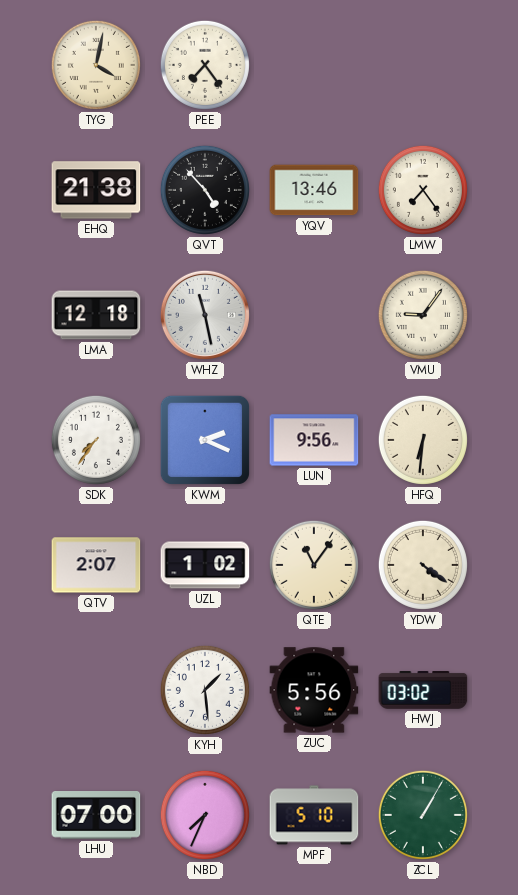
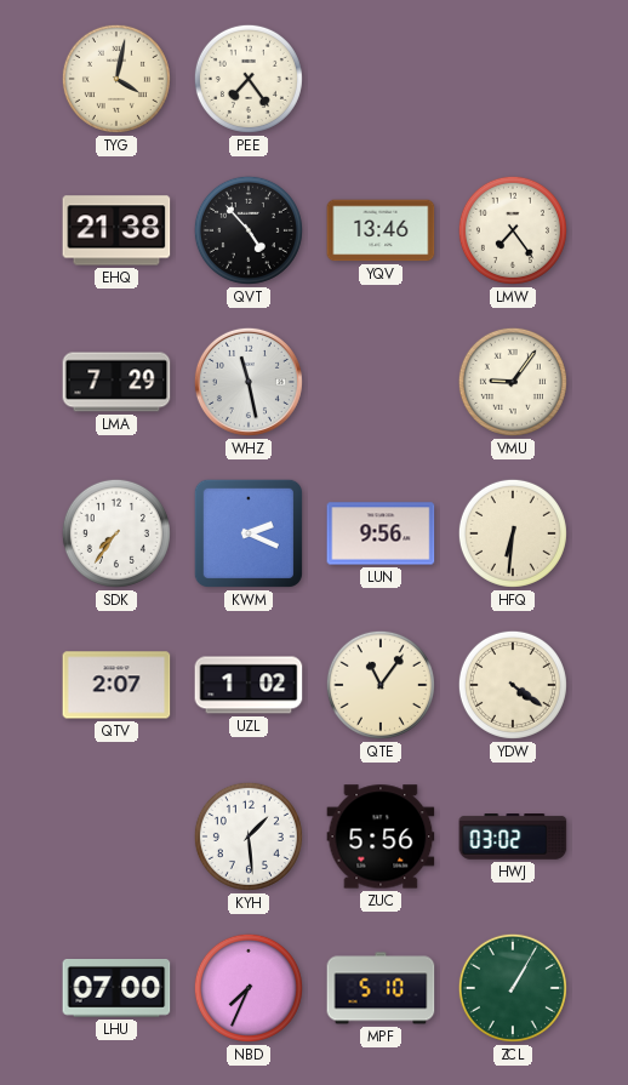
LMA: 12:18 -> 7:29
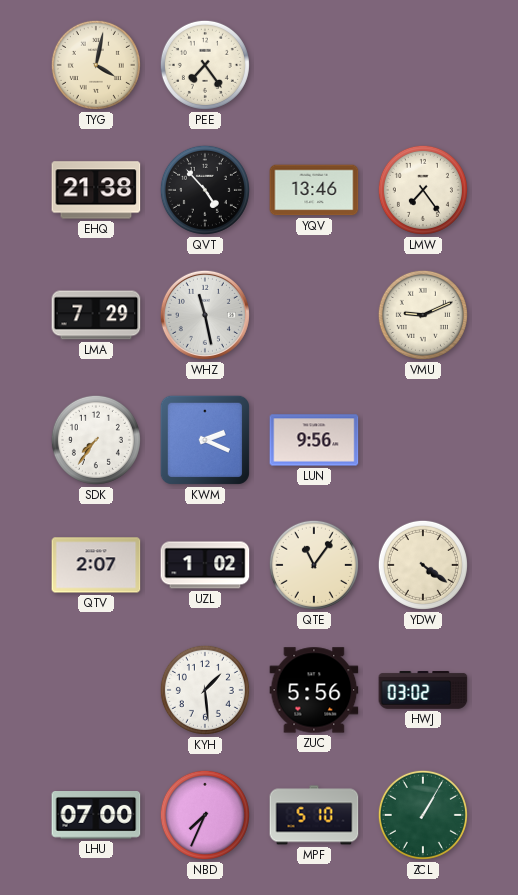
VMU: 9:06 -> 9:11
HFQ: 6:31 -> none
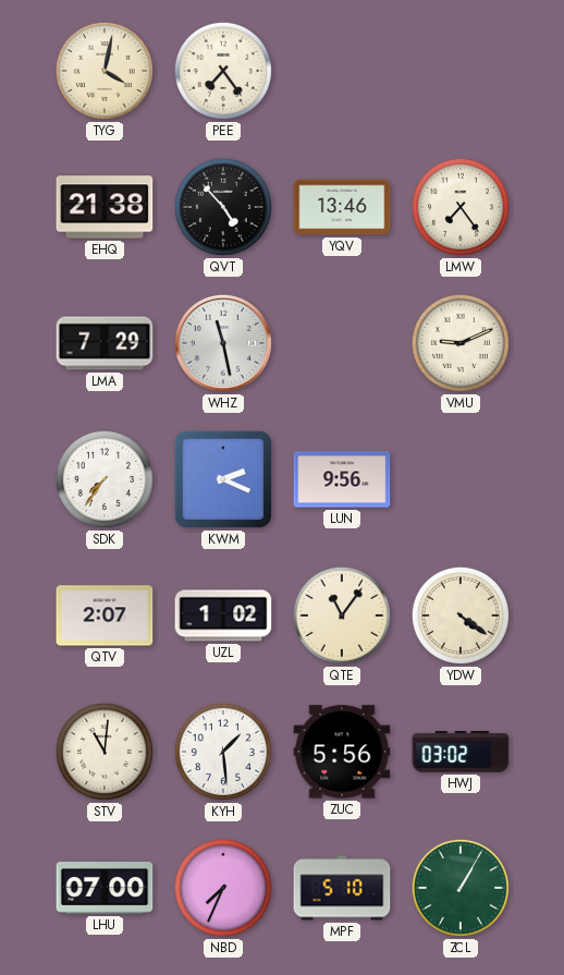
STV: none -> 11:01
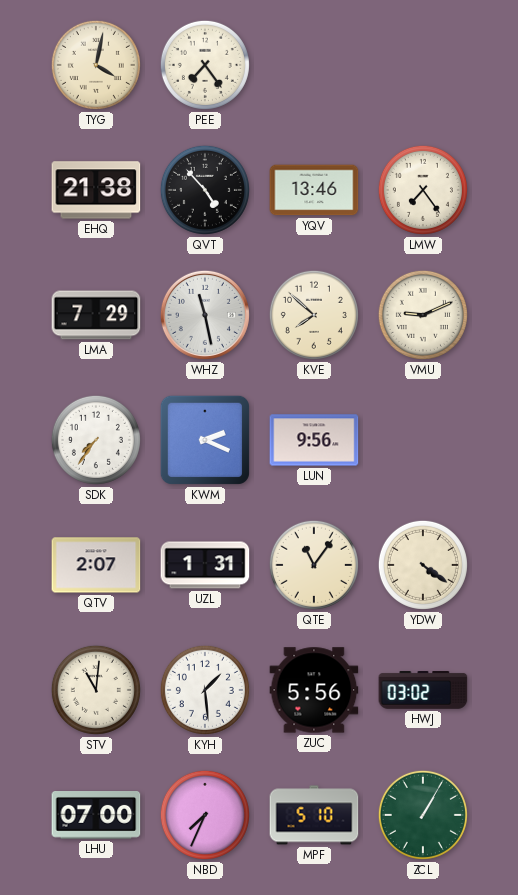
KVE: none -> 7:52
UZL: 1:02 -> 1:31
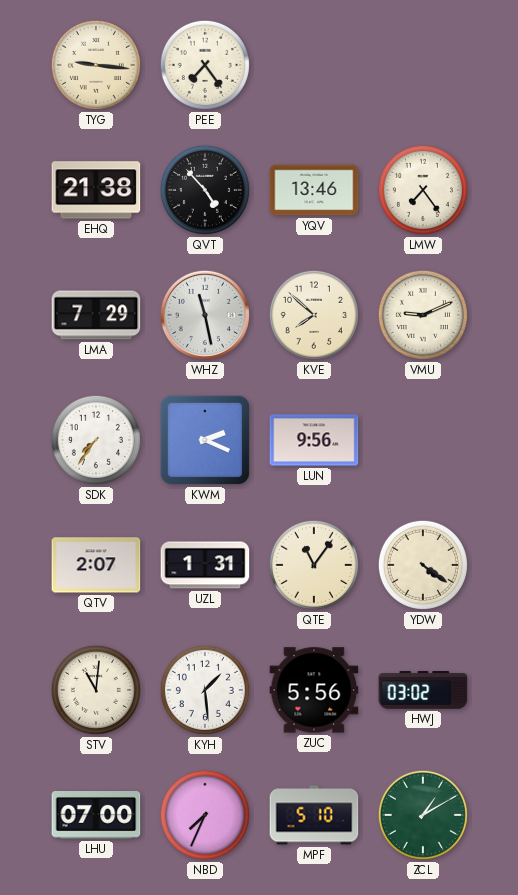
TYG: 4:02 -> 9:16
ZCL: 1:05 -> 1:10
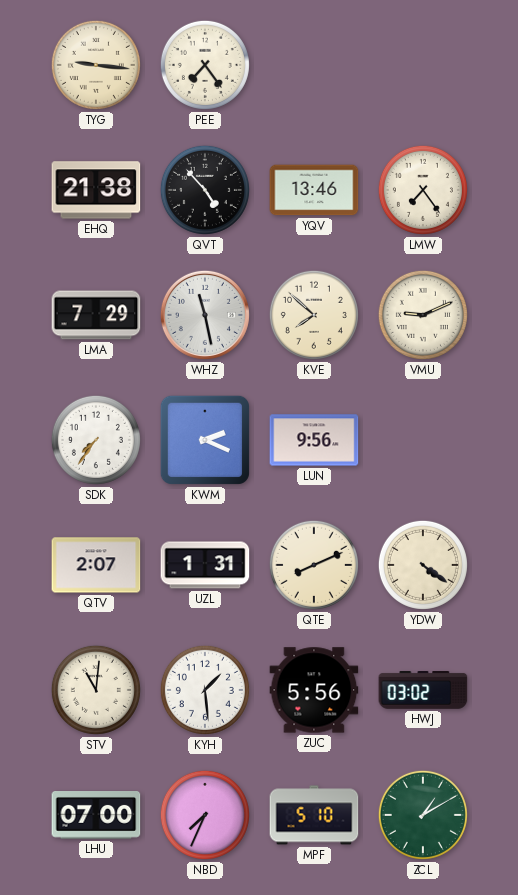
QTE: 11:06 -> 8:11
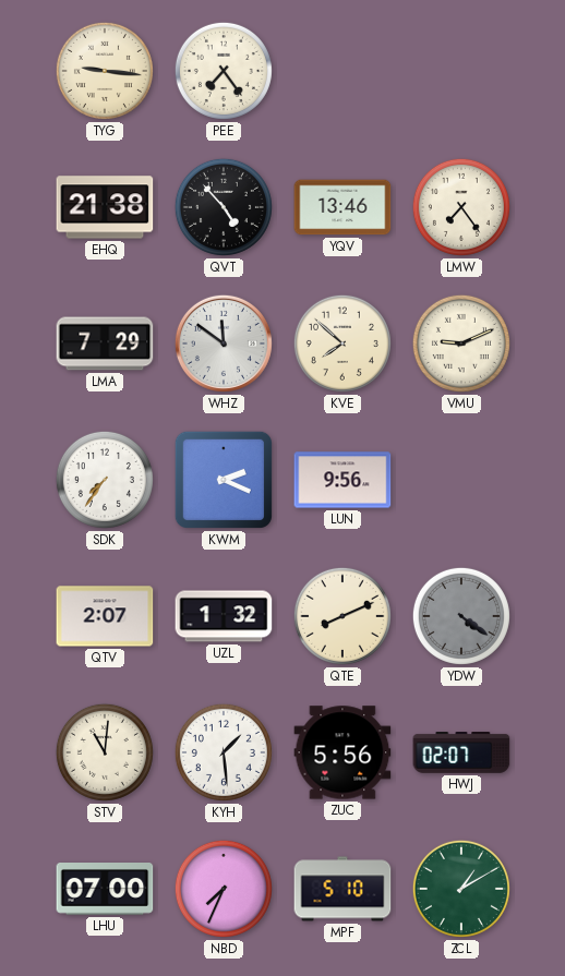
WHZ: 11:28 -> 11:51
UZL: 1:31 -> 1:32
YDW dial: cream -> grey
HWJ: 03:02 -> 02:07
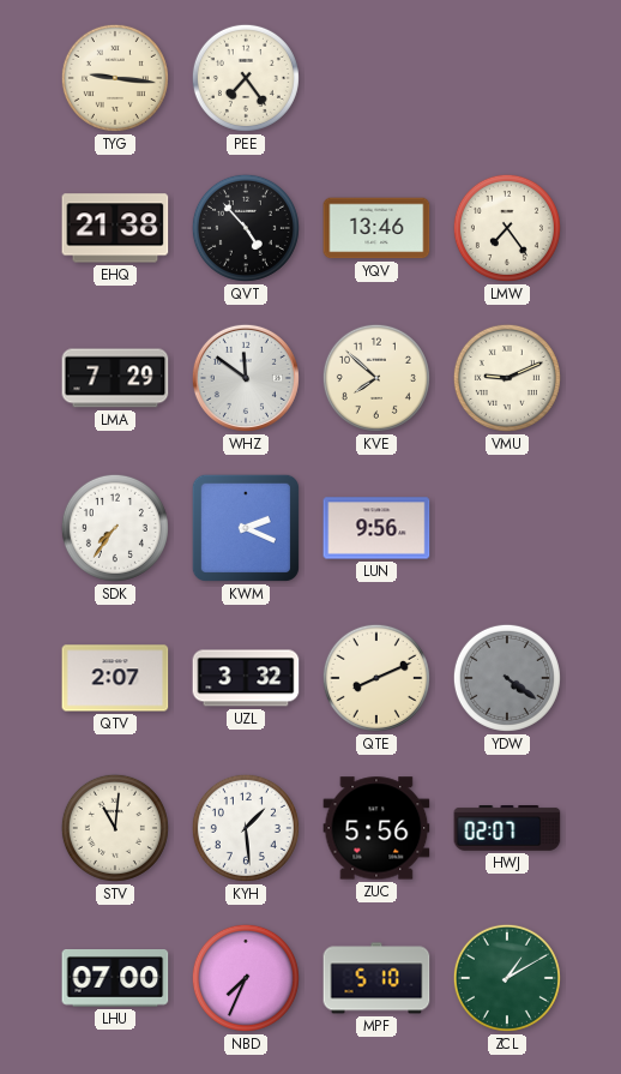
UZL: 1:32 -> 3:32
